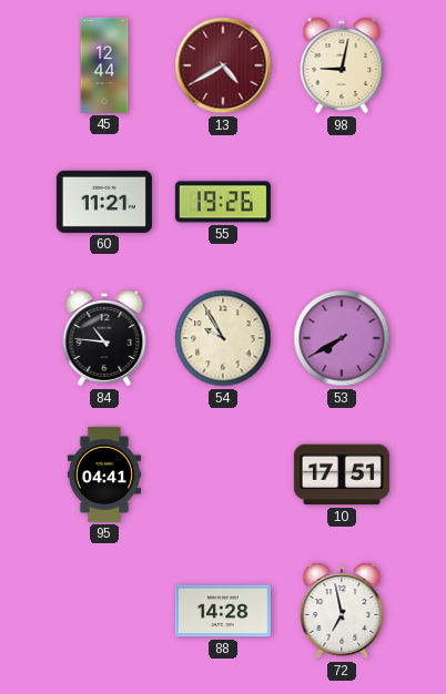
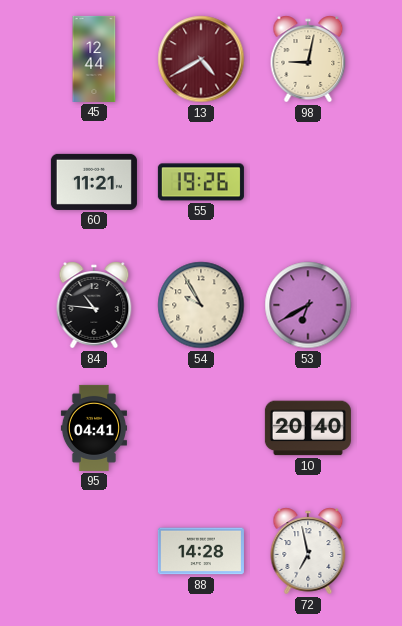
53: 7:40 -> 6:40
10: 17:51 -> 20:40
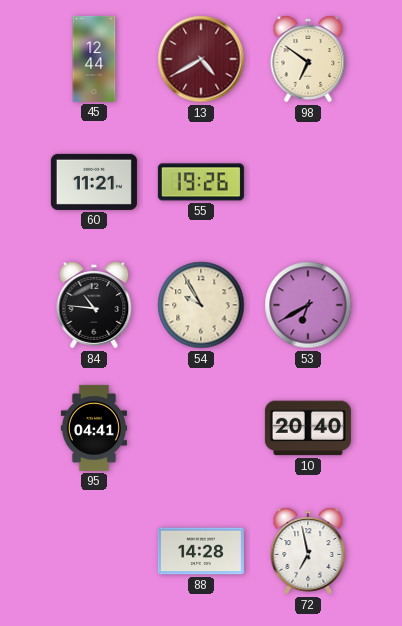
98: 9:02 -> 6:51
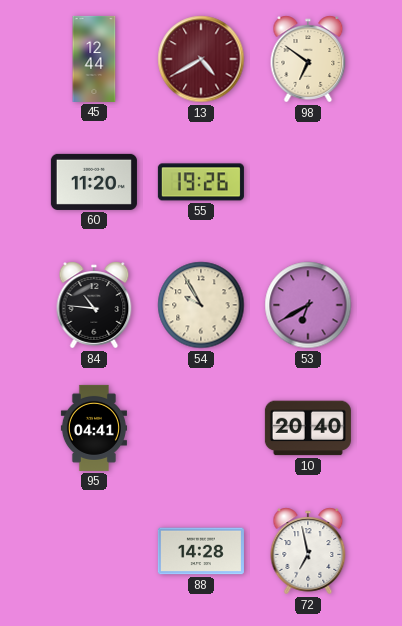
60: 11:21 -> 11:20
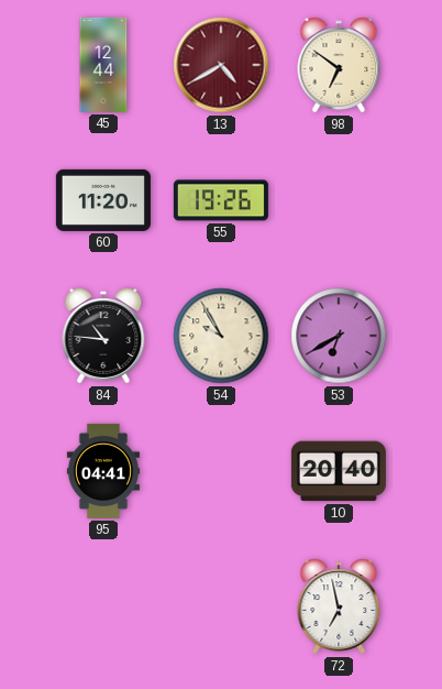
88: 14:28 -> none
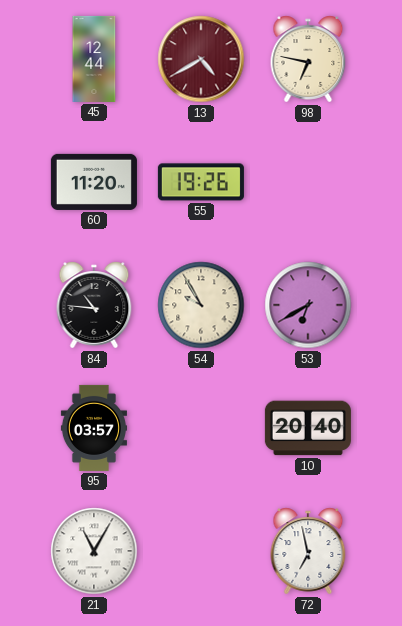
98: 6:51 -> 6:47
95: 04:41 -> 03:57
21: none -> 11:05
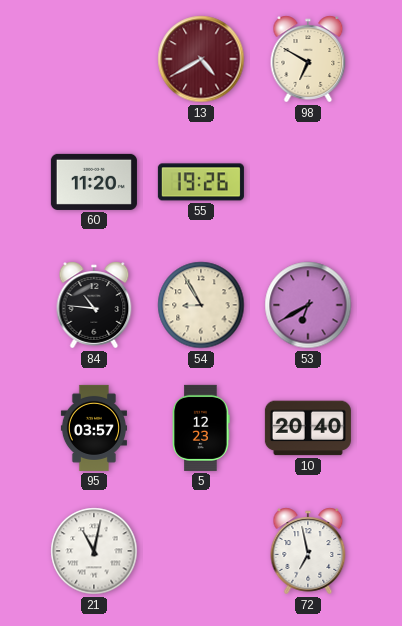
45: 12:44 -> none
98: 6:47 -> 6:50
54: 9:55 -> 8:55
5: none -> 12:23
21: 11:05 -> 11:02
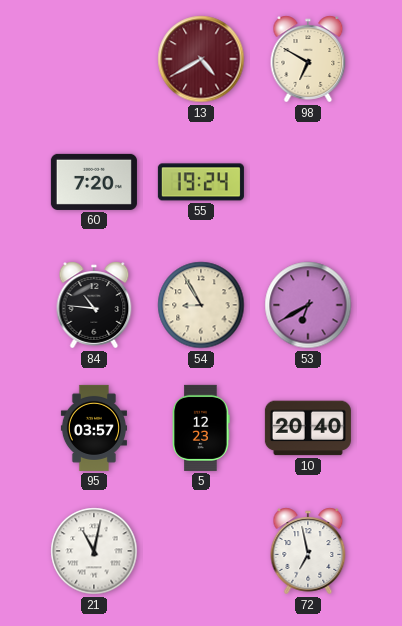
60: 11:20 -> 7:20
55: 19:26 -> 19:24
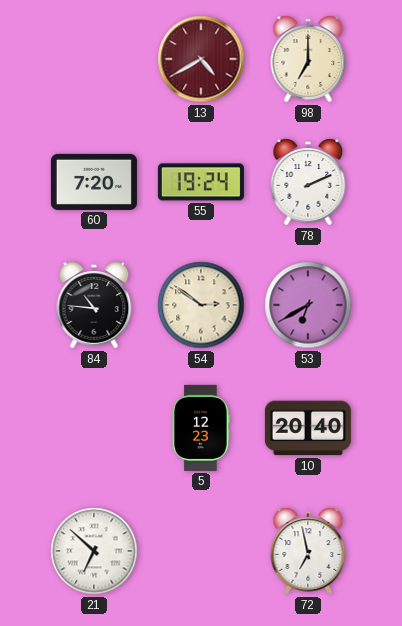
98: 6:50 -> 7:00
78: none -> 2:11
54: 8:55 -> 2:51
95: 03:57 -> none
21: 11:02 -> 6:52
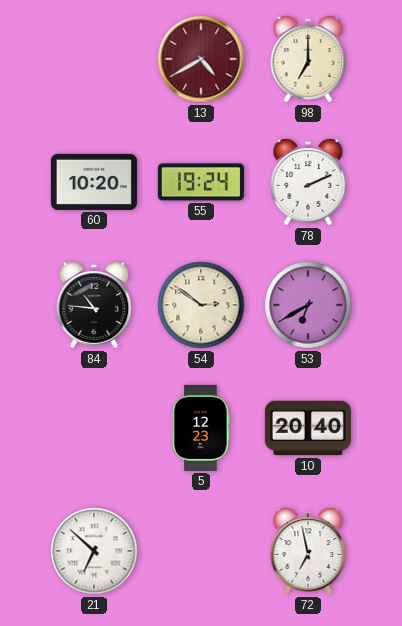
60: 7:20 -> 10:20
